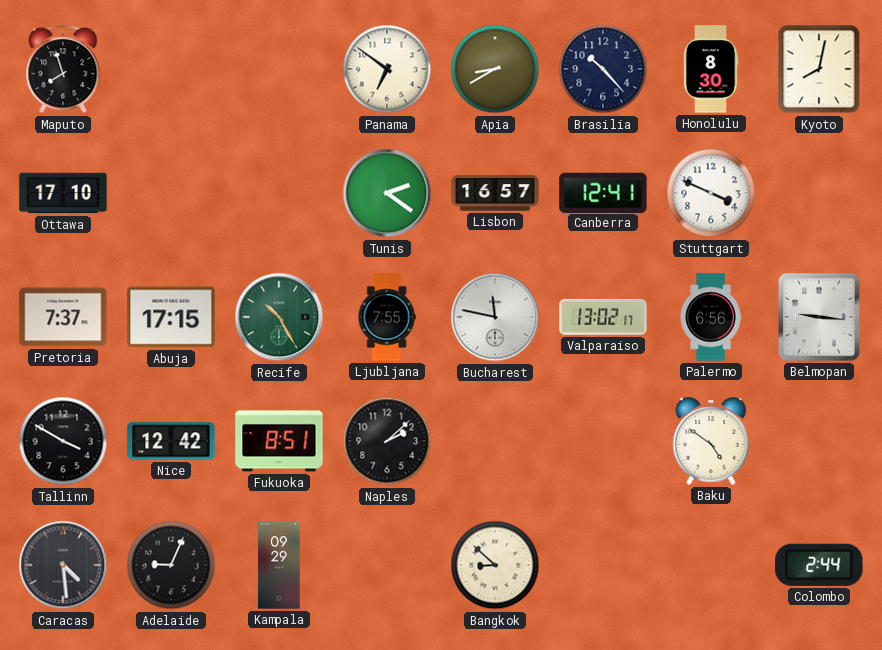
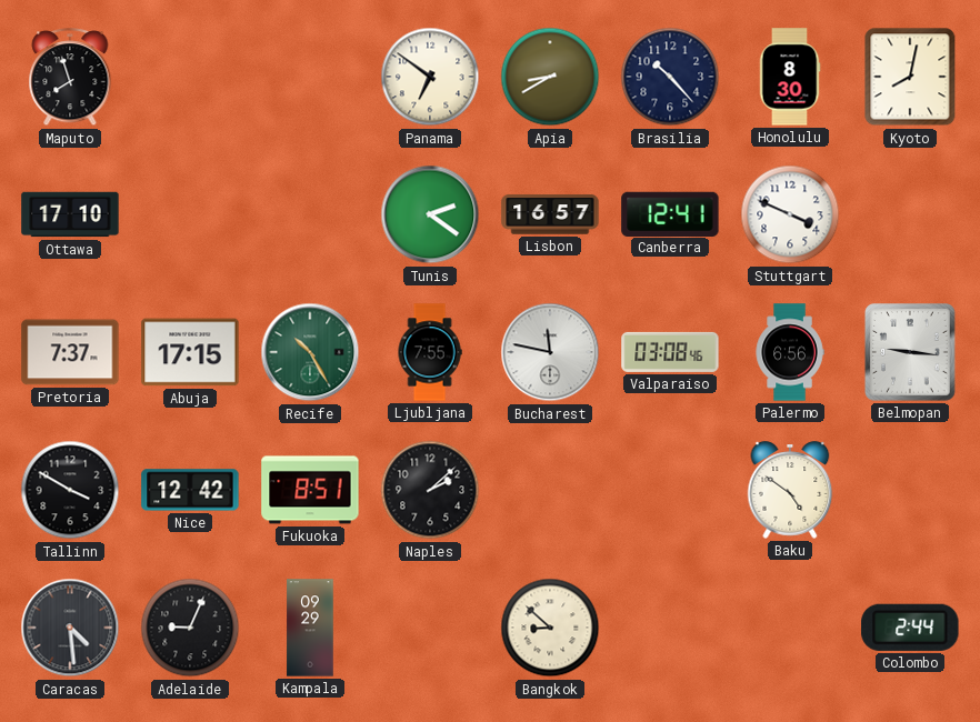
Valparaiso: 13:02 -> 03:08
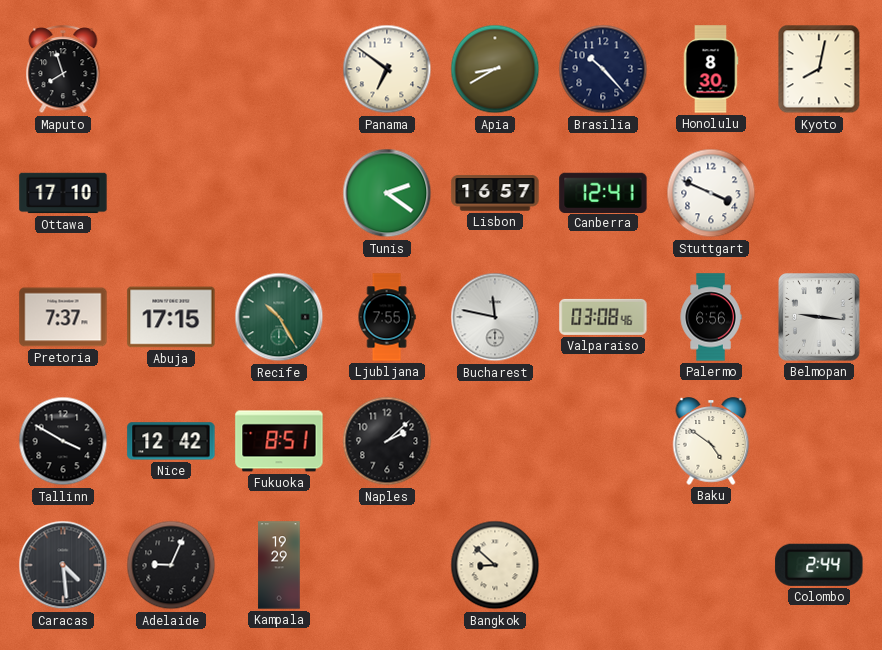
Kampala: 09:29 -> 19:29
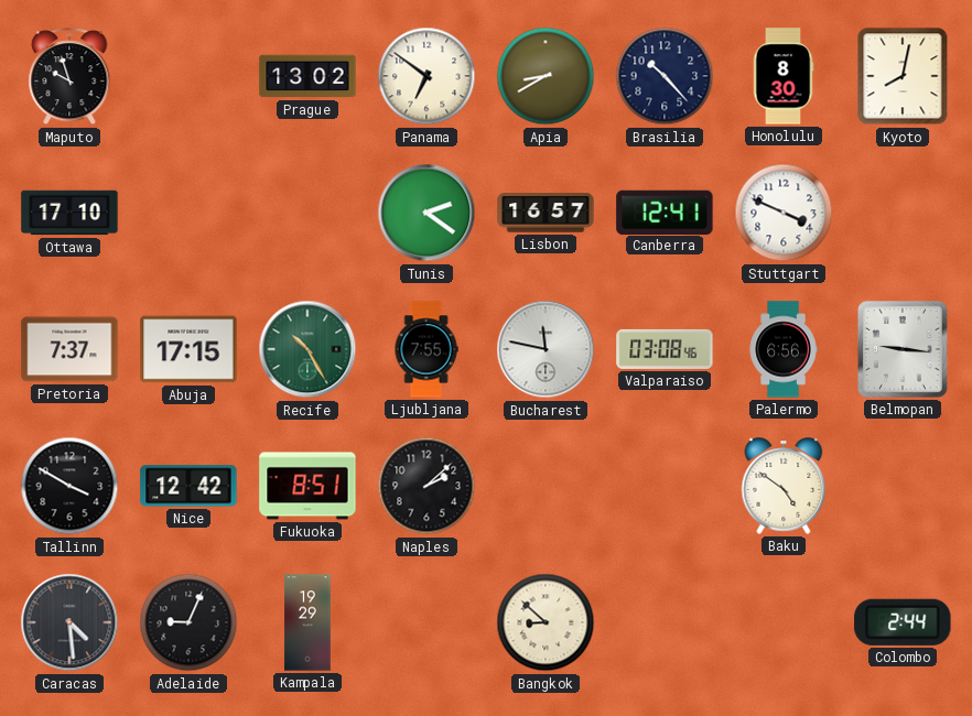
Maputo: 7:57 -> 9:57
Prague: none -> 13:02
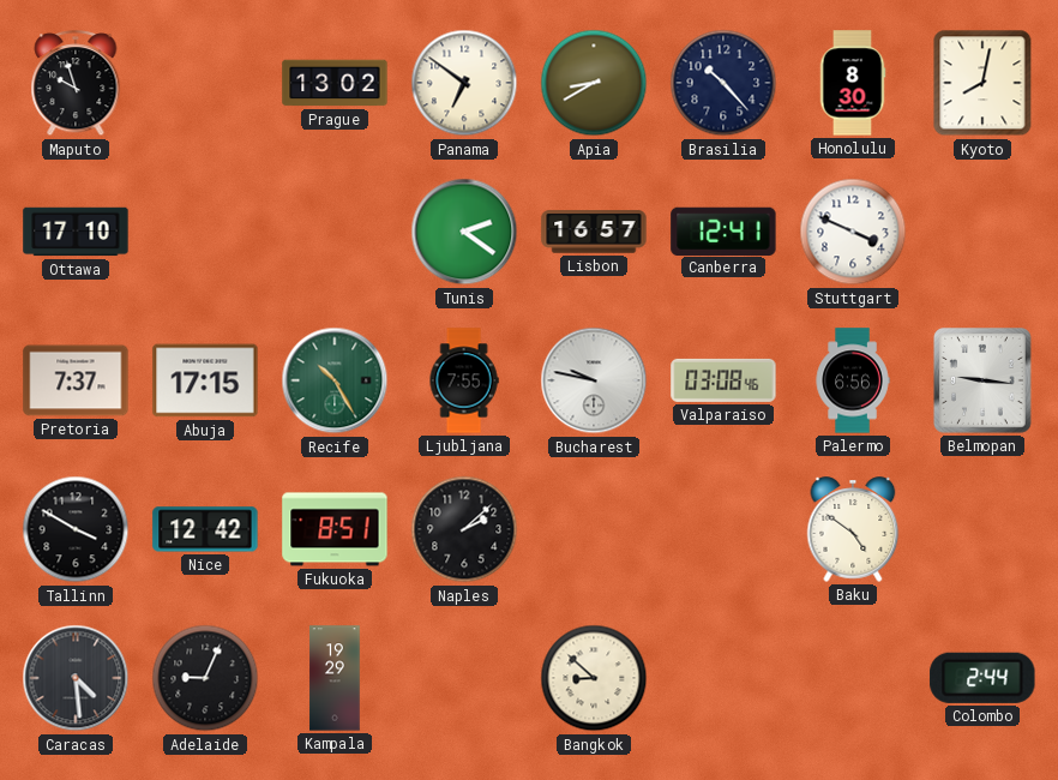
Bucharest: 11:47 -> 9:47
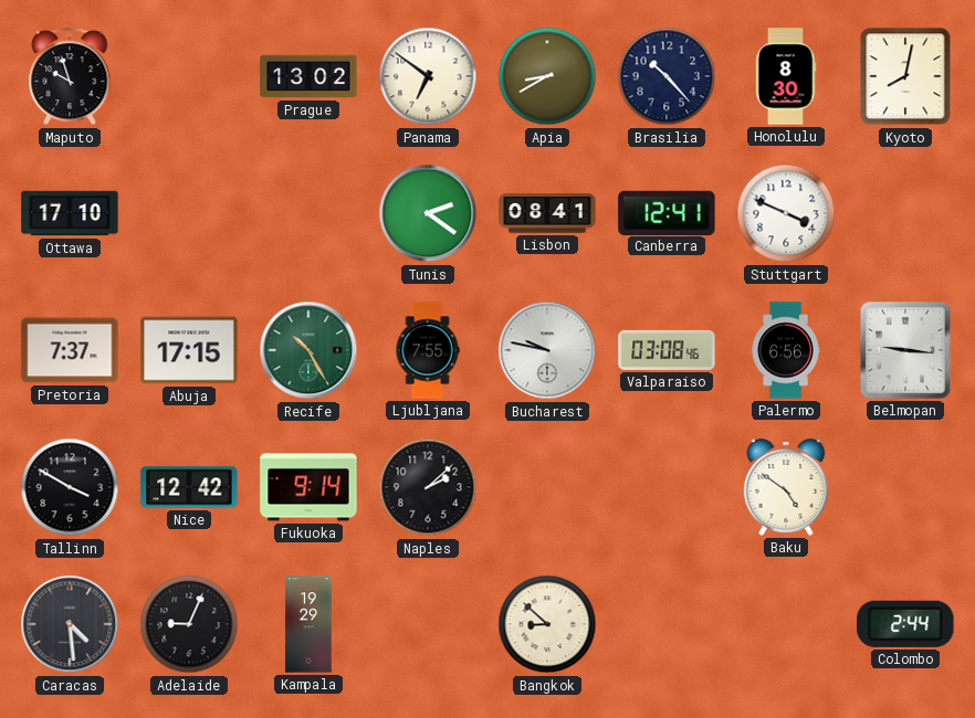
Lisbon: 16:57 -> 08:41
Fukuoka: 8:51 -> 9:14
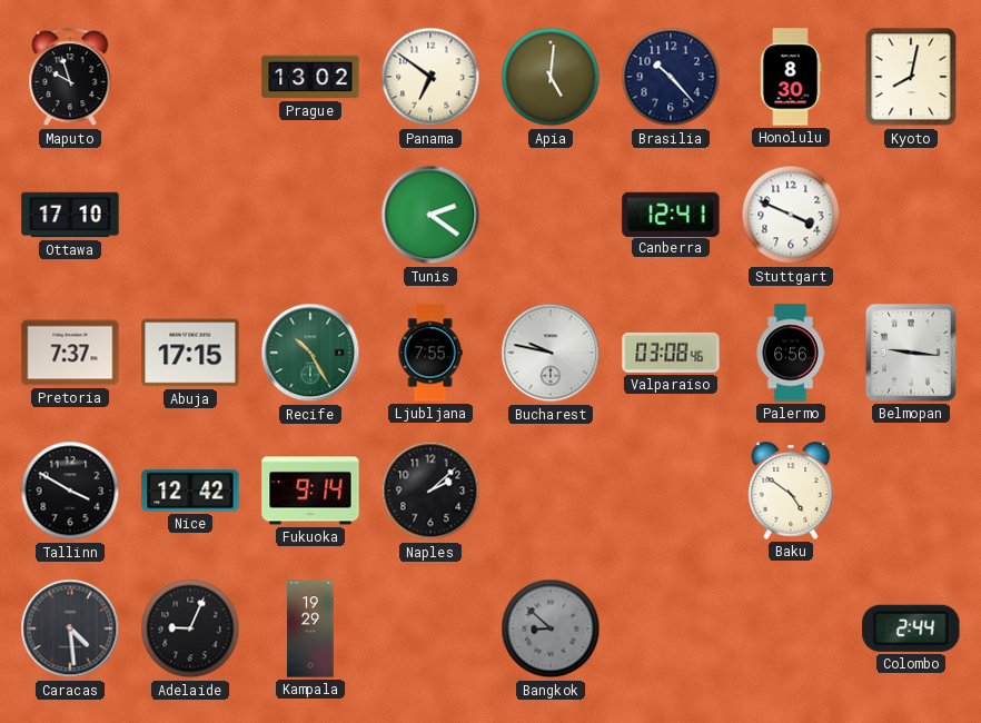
Apia: 8:40 -> 5:01
Lisbon: 08:41 -> none
Bangkok dial: cream -> grey
